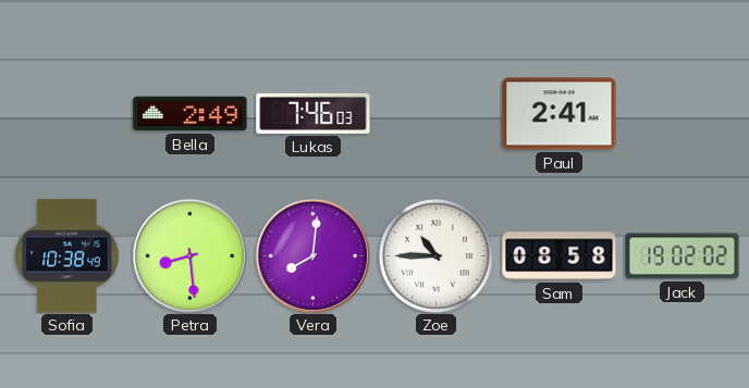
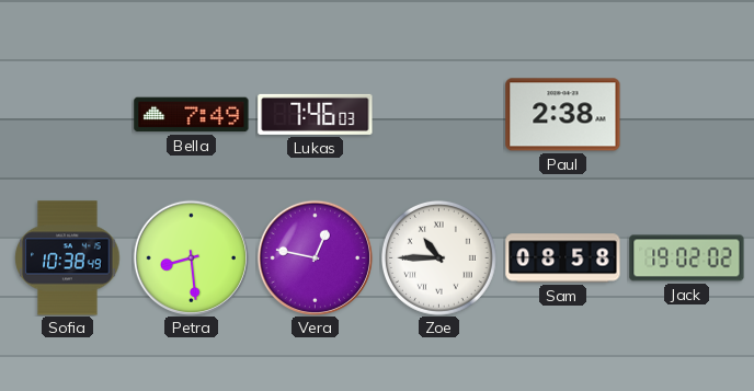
Bella: 2:49 -> 7:49
Paul: 2:41 -> 2:38
Vera: 8:01 -> 12:47
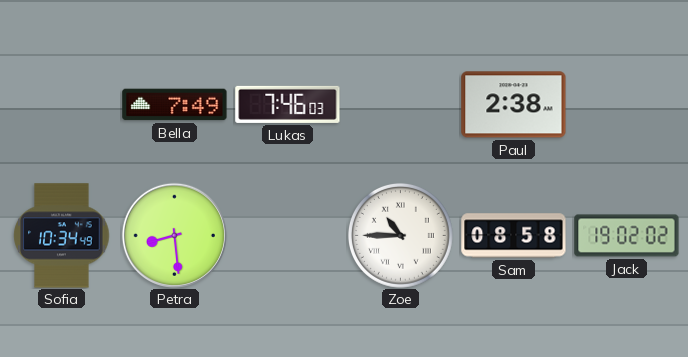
Sofia: 10:38 -> 10:34
Vera: 12:47 -> none
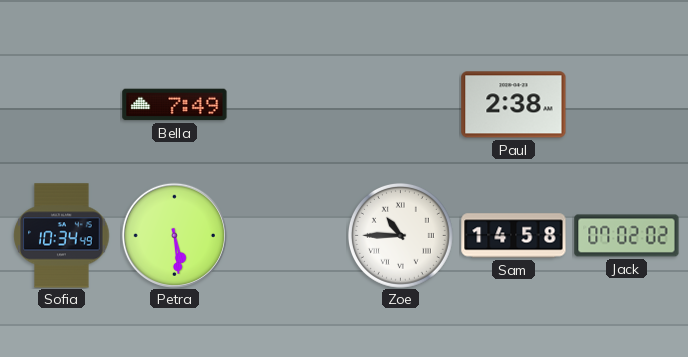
Lukas: 7:46 -> none
Petra: 8:29 -> 5:29
Sam: 08:58 -> 14:58
Jack: 19:02 -> 07:02
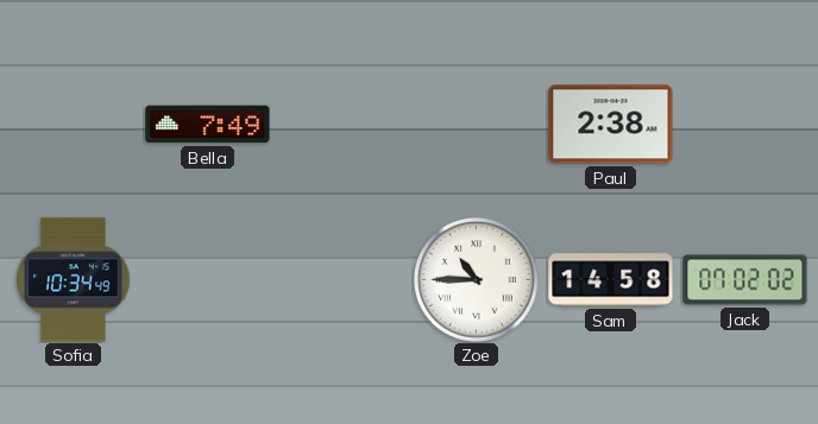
Petra: 5:29 -> none
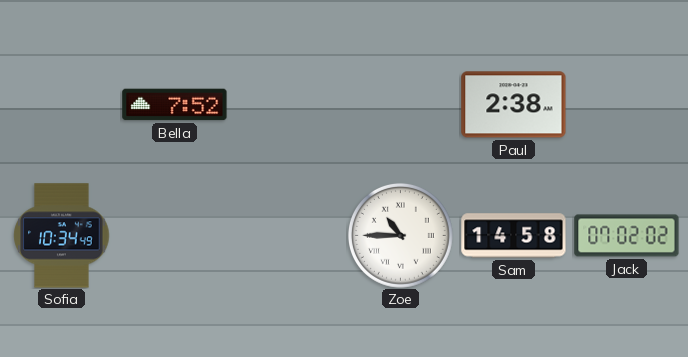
Bella: 7:49 -> 7:52
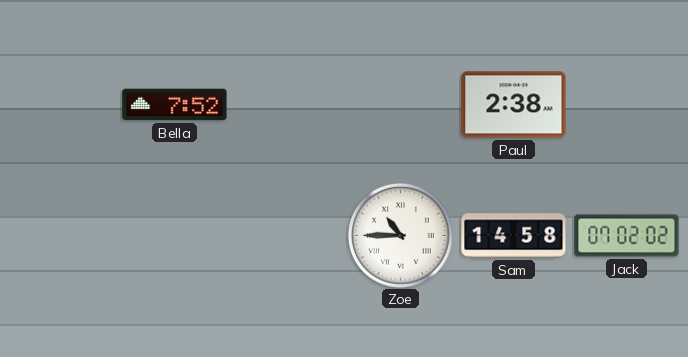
Sofia: 10:34 -> none
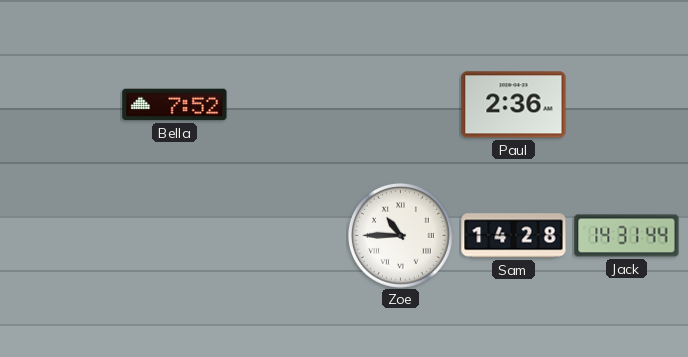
Paul: 2:38 -> 2:36
Sam: 14:58 -> 14:28
Jack: 07:02 -> 14:31
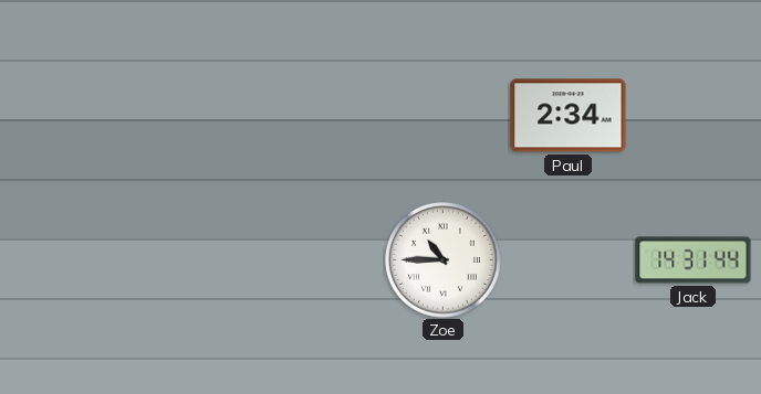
Bella: 7:52 -> none
Paul: 2:36 -> 2:34
Sam: 14:28 -> none
